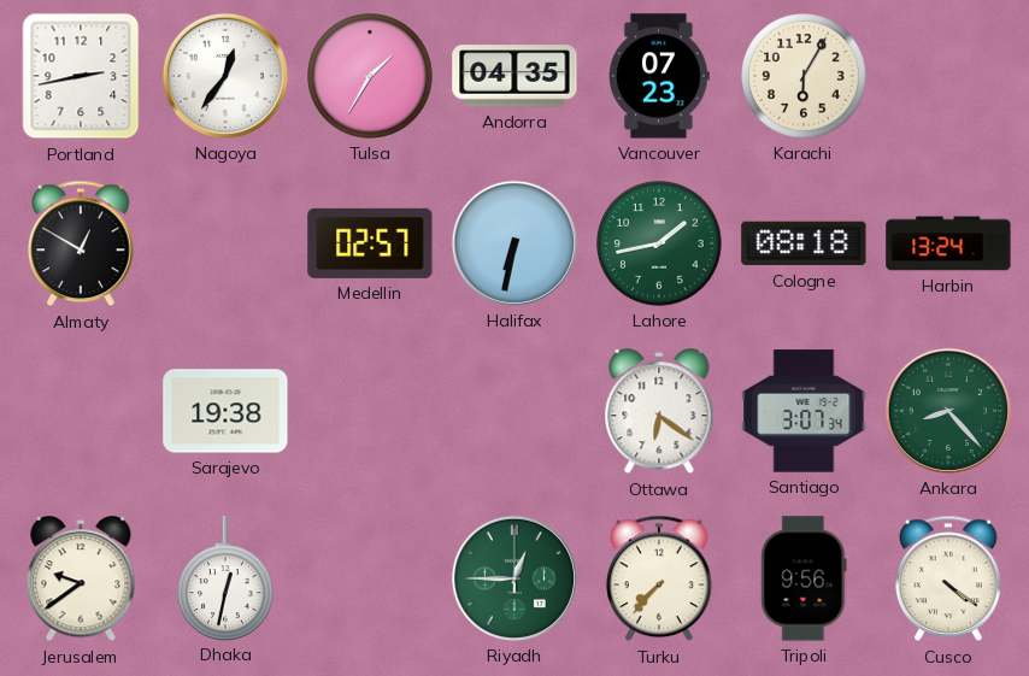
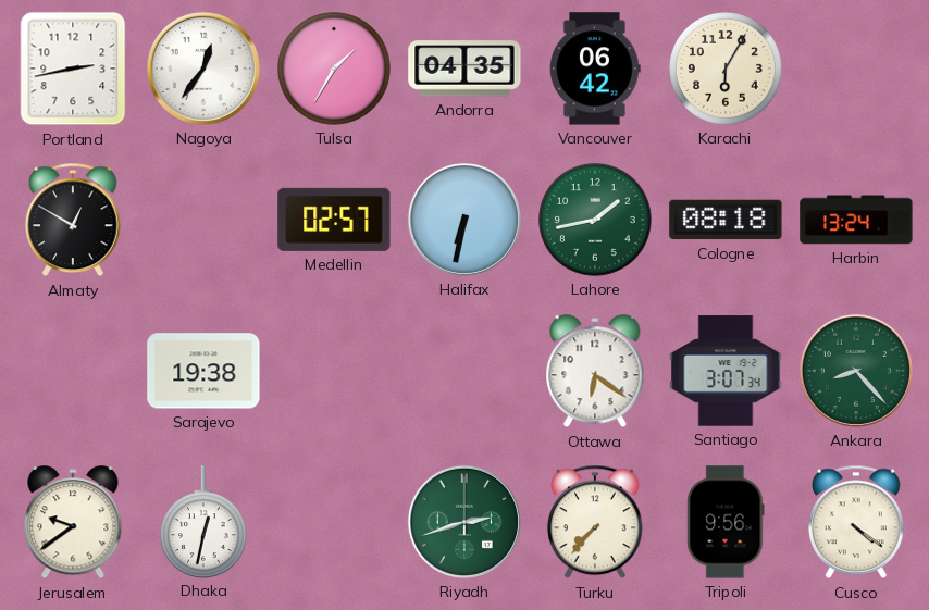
Vancouver: 07:23 -> 06:42
Riyadh: 12:45 -> 2:42
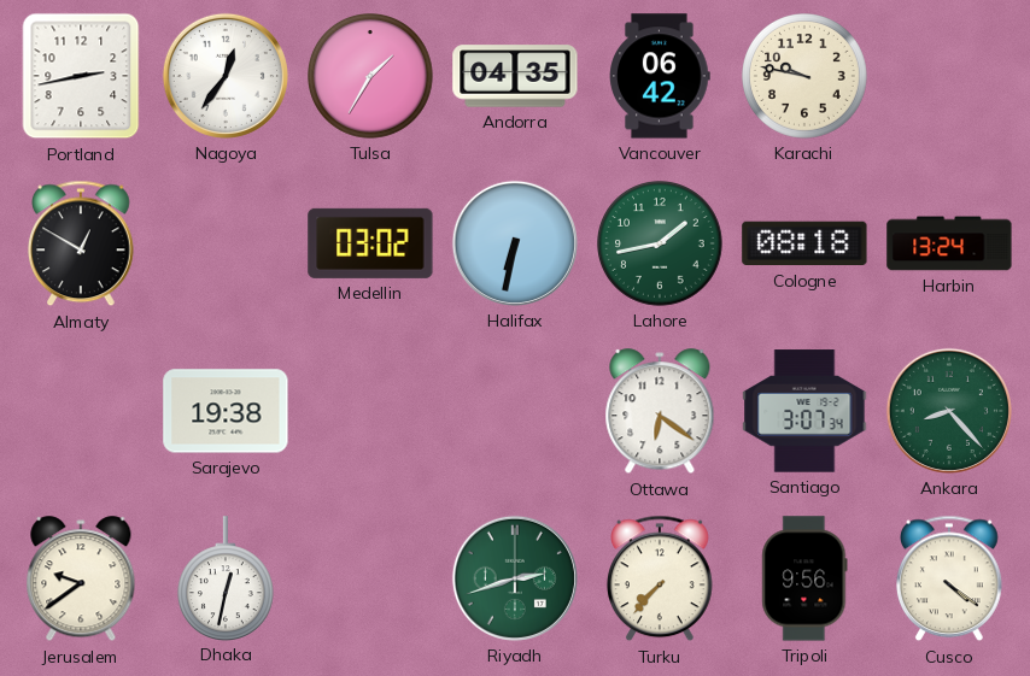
Karachi: 6:05 -> 9:47
Medellin: 02:57 -> 03:02
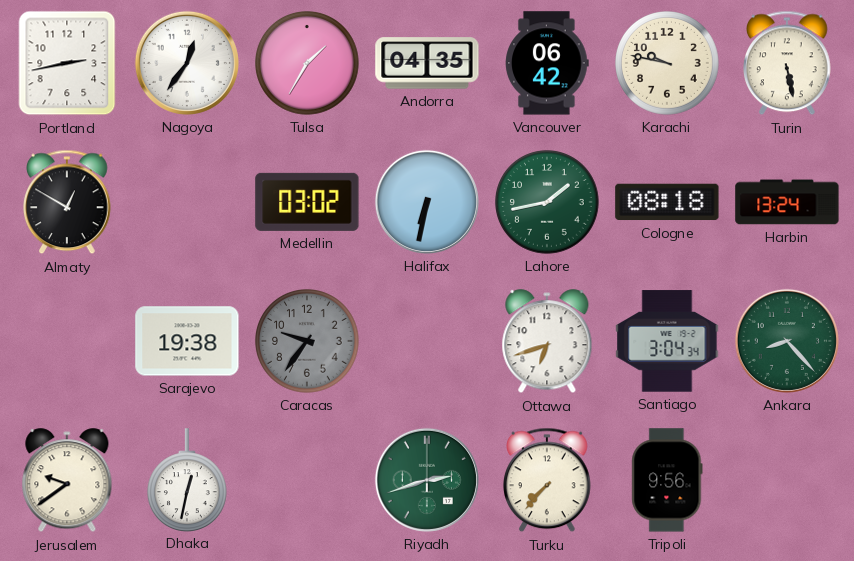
Turin: none -> 5:28
Caracas: none -> 9:36
Ottawa: 6:21 -> 6:42
Santiago: 3:07 -> 3:04
Cusco: 4:21 -> none
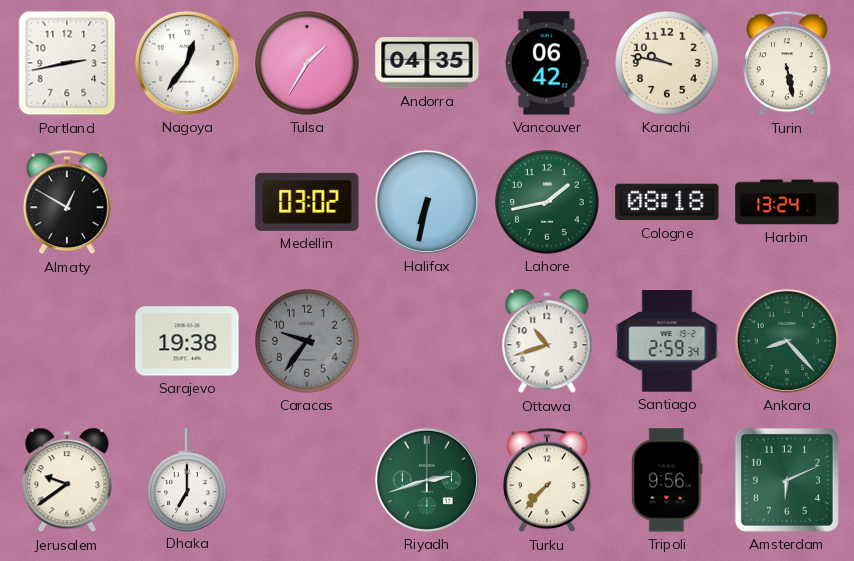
Ottawa: 6:42 -> 10:42
Santiago: 3:04 -> 2:59
Dhaka: 12:32 -> 7:00
Amsterdam: none -> 6:11
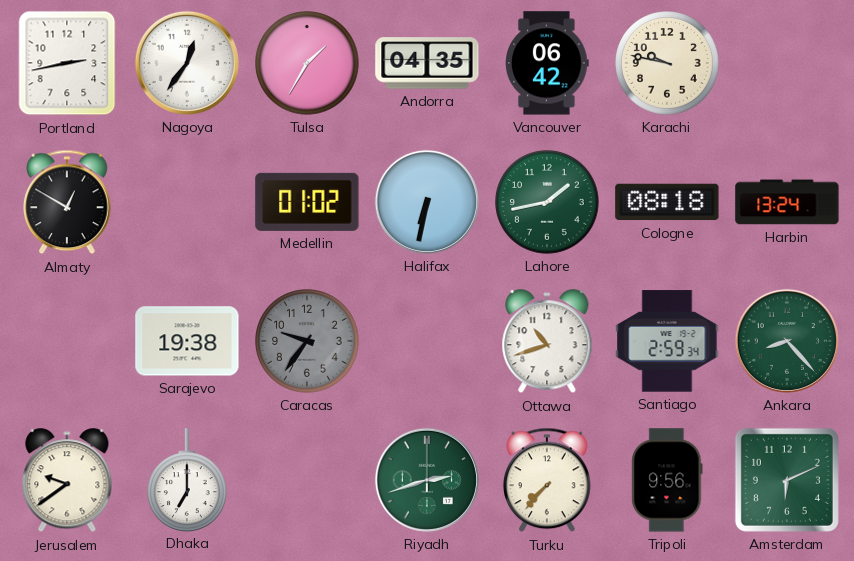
Turin: 5:28 -> none
Medellin: 03:02 -> 01:02
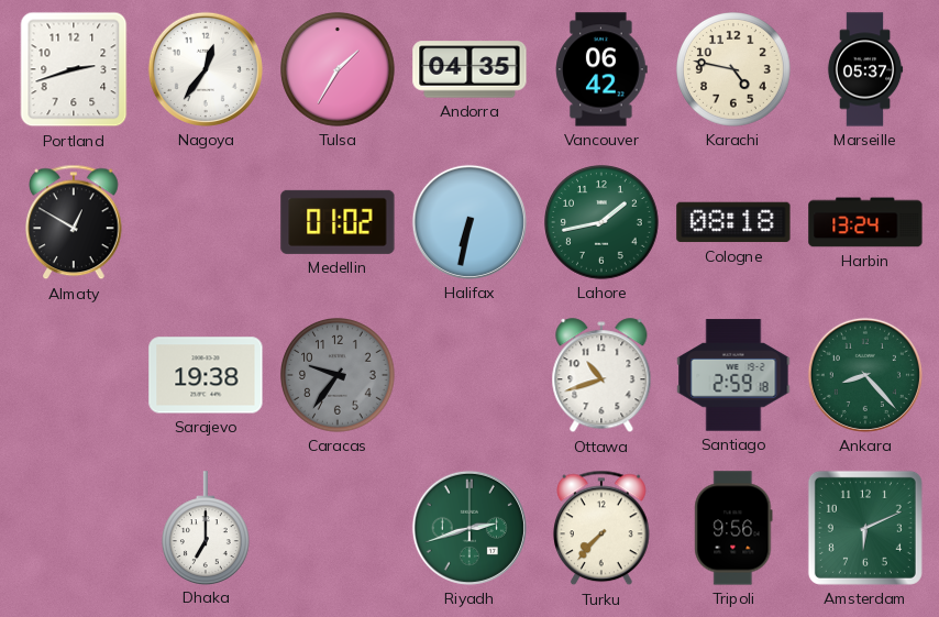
Portland: 2:43 -> 2:42
Karachi: 9:47 -> 4:47
Marseille: none -> 05:37
Santiago: 2:59:34 -> 2:59:18
Jerusalem: 9:39 -> none
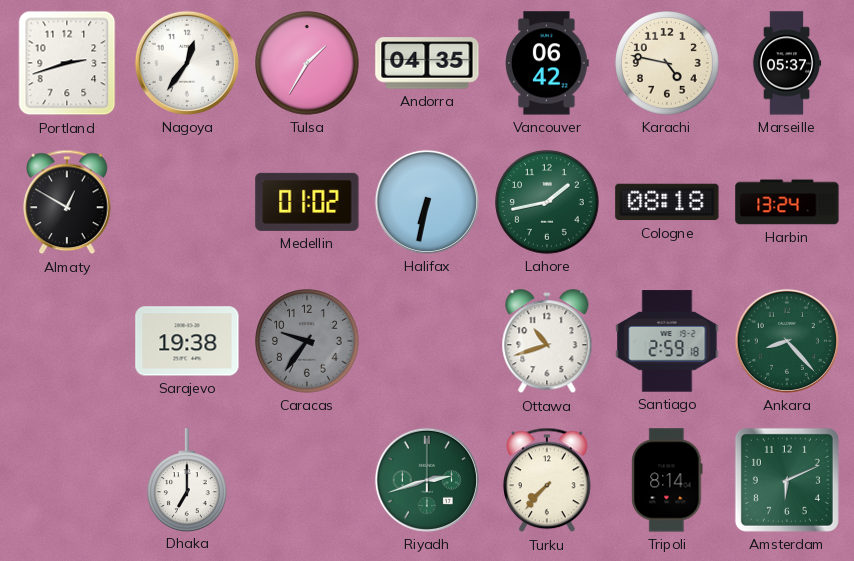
Tripoli: 9:56 -> 8:14
